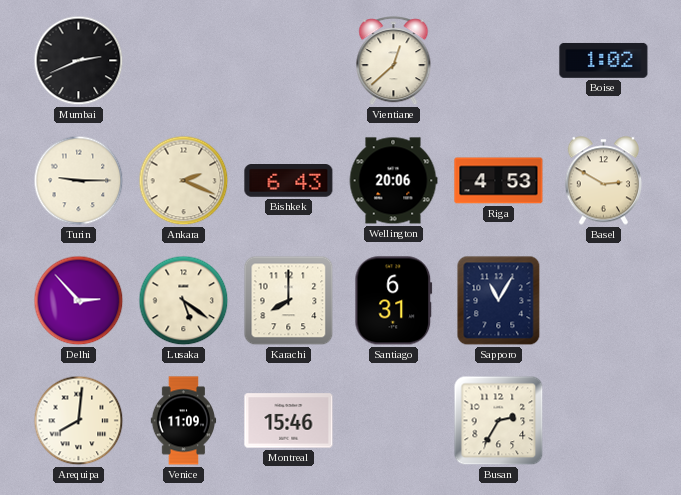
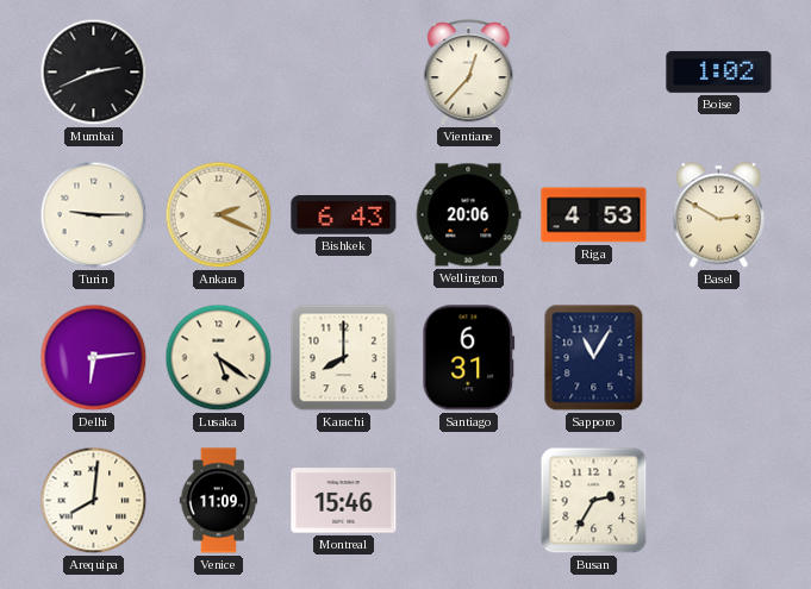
Vientiane: 12:38 -> 12:37
Delhi: 2:53 -> 6:14
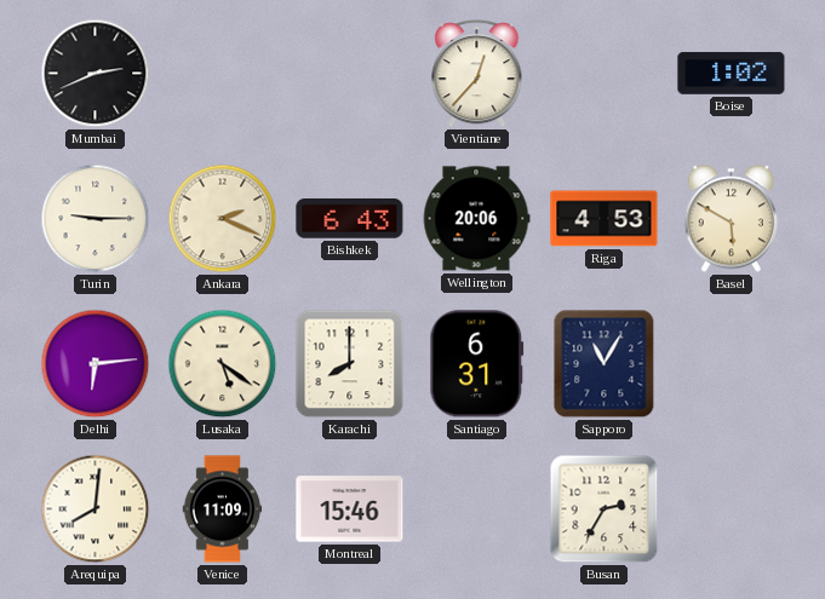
Basel: 2:50 -> 5:50
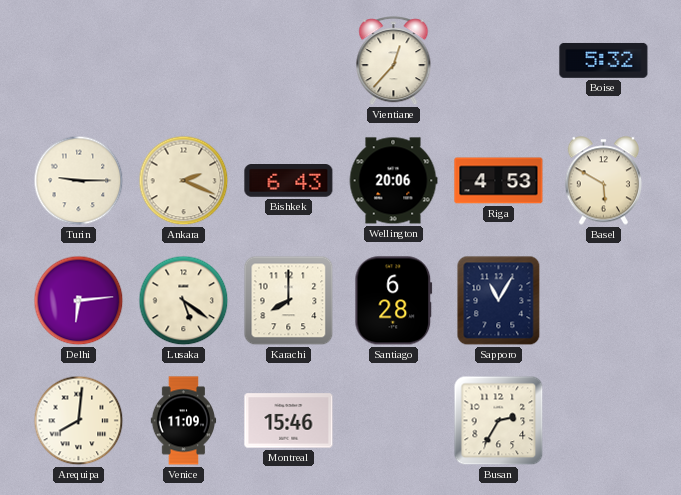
Mumbai: 2:41 -> none
Boise: 1:02 -> 5:32
Santiago: 6:31 -> 6:28
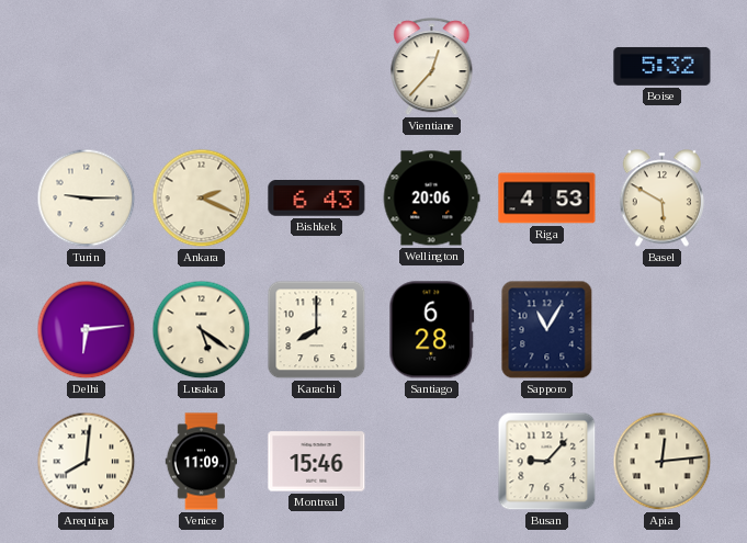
Busan: 2:35 -> 9:07
Apia: none -> 12:14
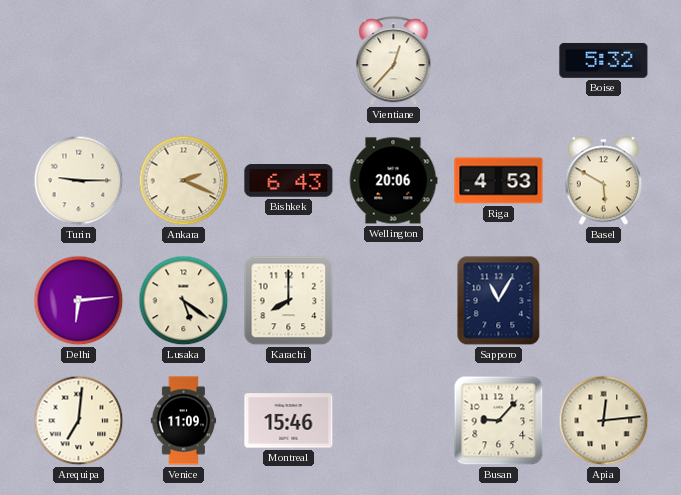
Santiago: 6:28 -> none
Arequipa: 8:01 -> 7:01
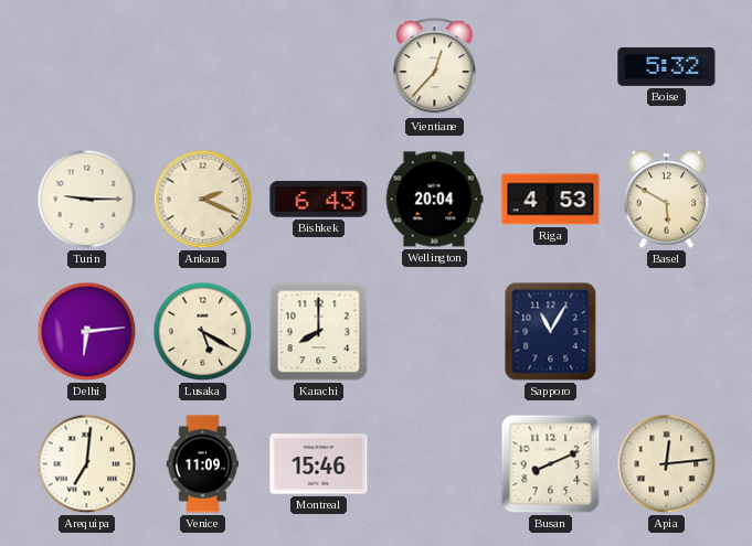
Wellington: 20:06 -> 20:04
Lusaka: 5:21 -> 5:20
Busan: 9:07 -> 8:11
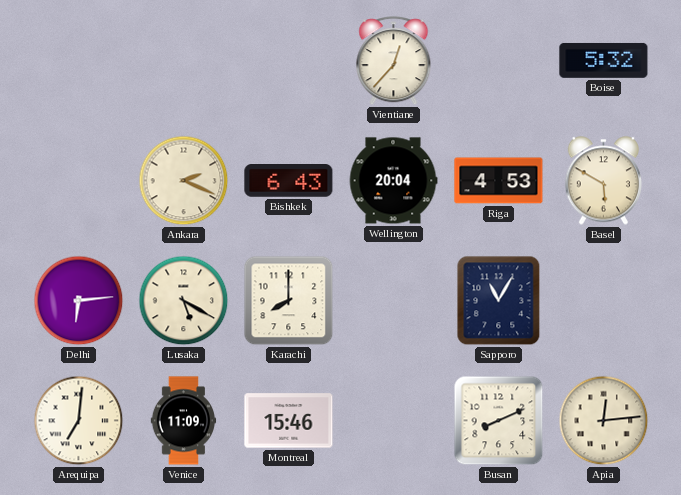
Turin: 9:15 -> none
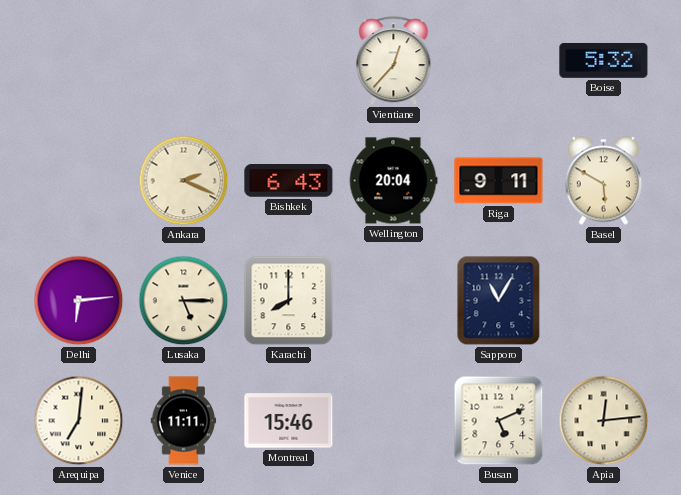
Riga: 4:53 -> 9:11
Lusaka: 5:20 -> 5:15
Venice: 11:09 -> 11:11
Busan: 8:11 -> 5:11
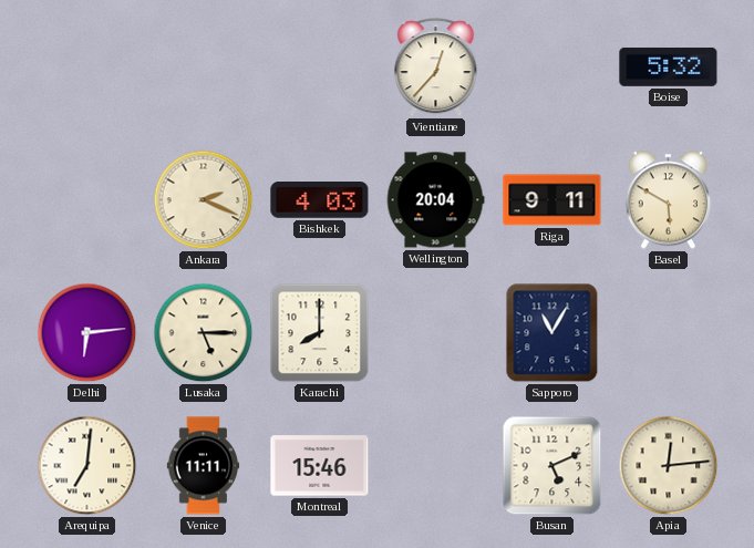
Bishkek: 6:43 -> 4:03
